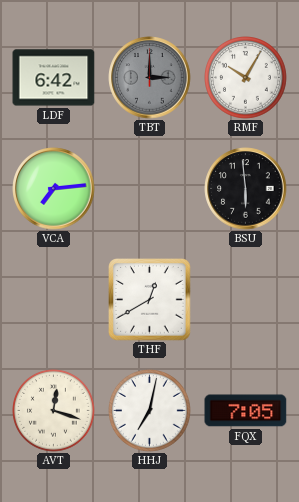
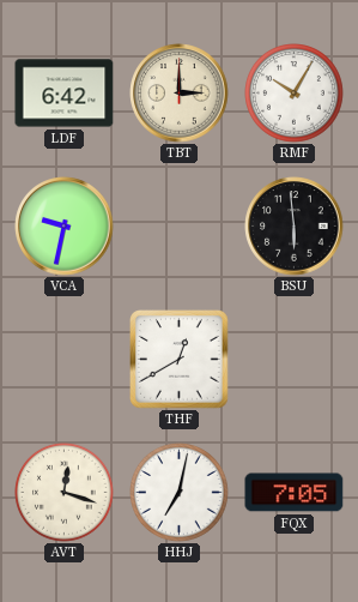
TBT dial: grey -> cream
VCA: 7:14 -> 9:32
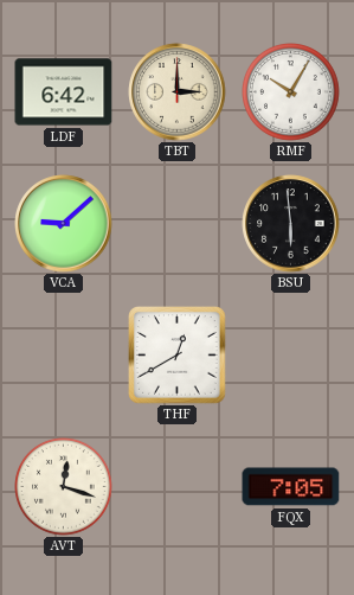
VCA: 9:32 -> 9:08
HHJ: 7:02 -> none
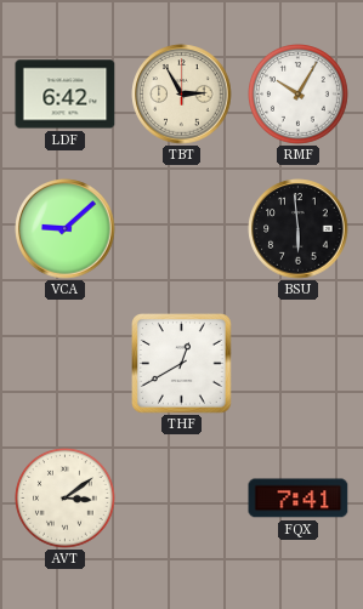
TBT: 3:00 -> 2:55
AVT: 12:18 -> 3:09
FQX: 7:05 -> 7:41
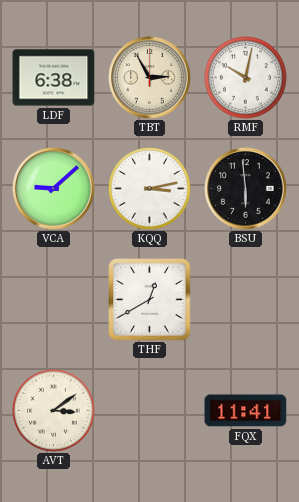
LDF: 6:42 -> 6:38
RMF: 10:05 -> 10:02
KQQ: none -> 3:13
FQX: 7:41 -> 11:41
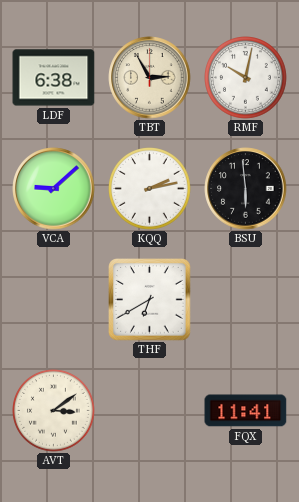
KQQ: 3:13 -> 2:13
THF: 12:40 -> 6:40
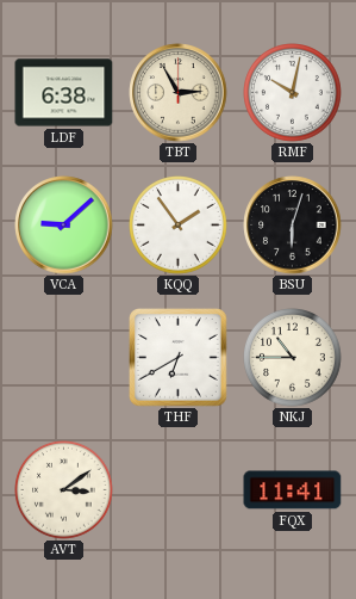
KQQ: 2:13 -> 1:54
BSU: 5:59 -> 6:03
NKJ: none -> 10:45
